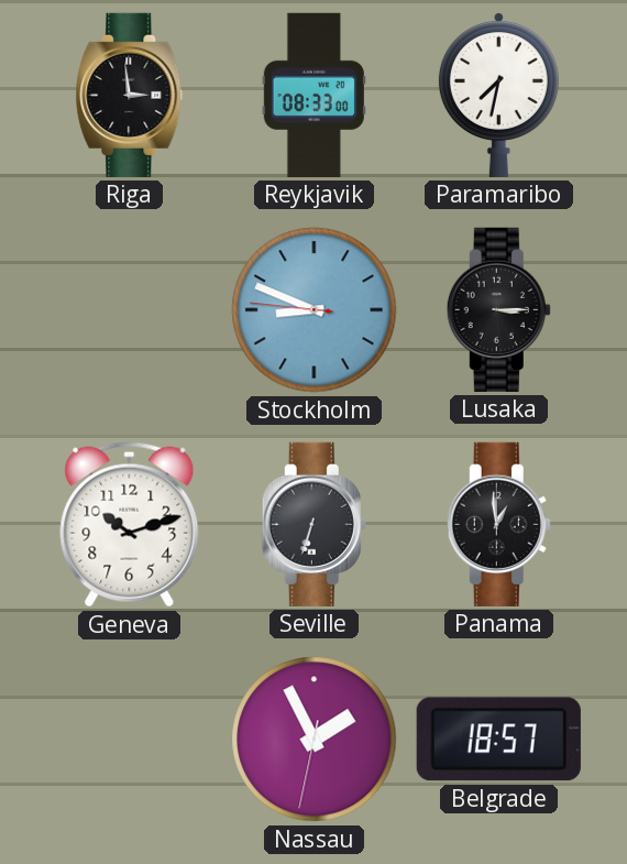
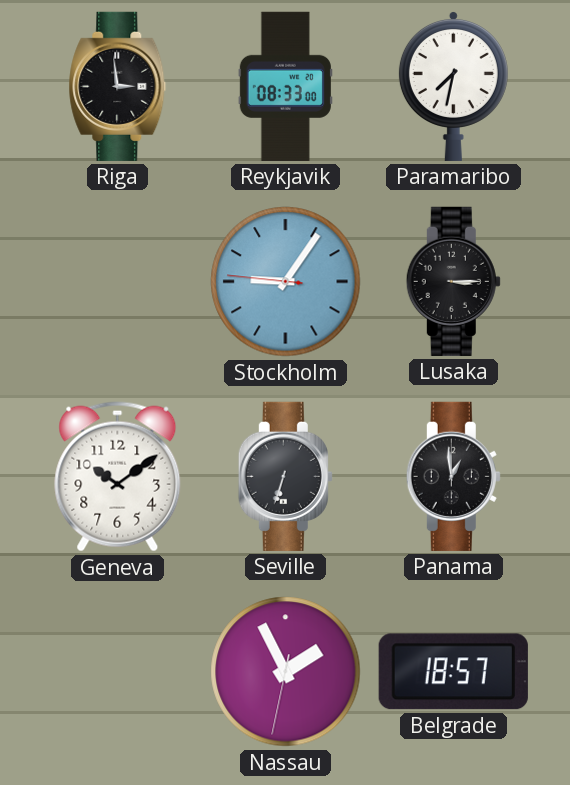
Stockholm: 8:48 -> 9:05
Geneva: 10:12 -> 10:09
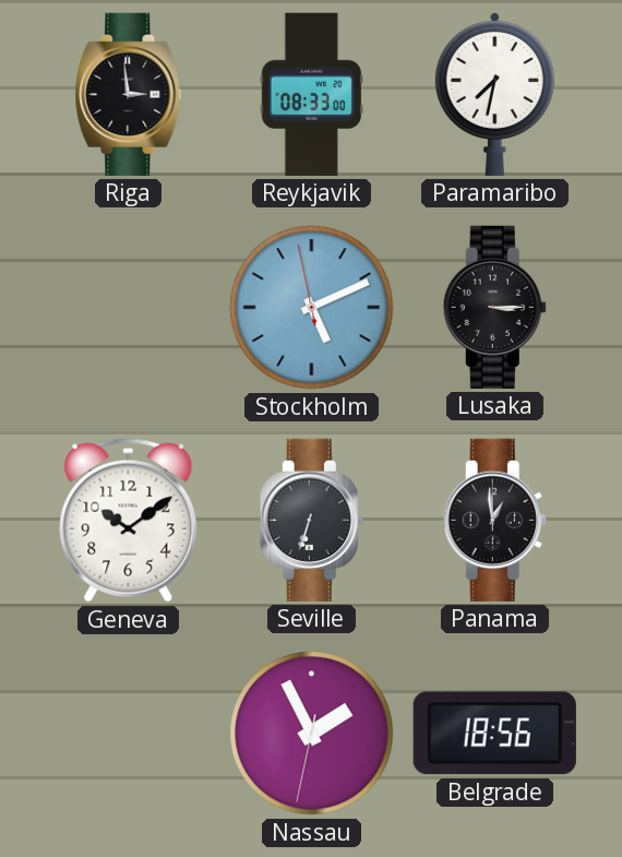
Stockholm: 9:05 -> 5:10
Belgrade: 18:57 -> 18:56
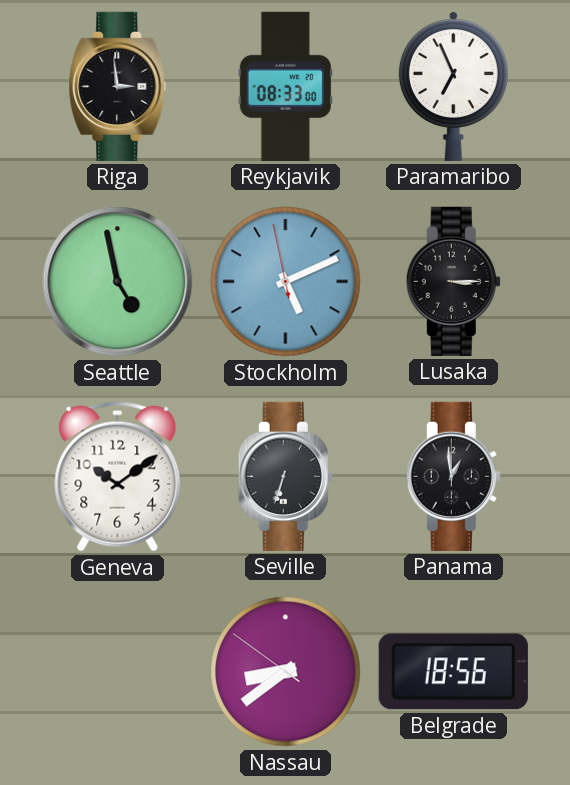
Paramaribo: 7:32 -> 6:56
Seattle: none -> 4:58
Nassau: 1:55 -> 8:38
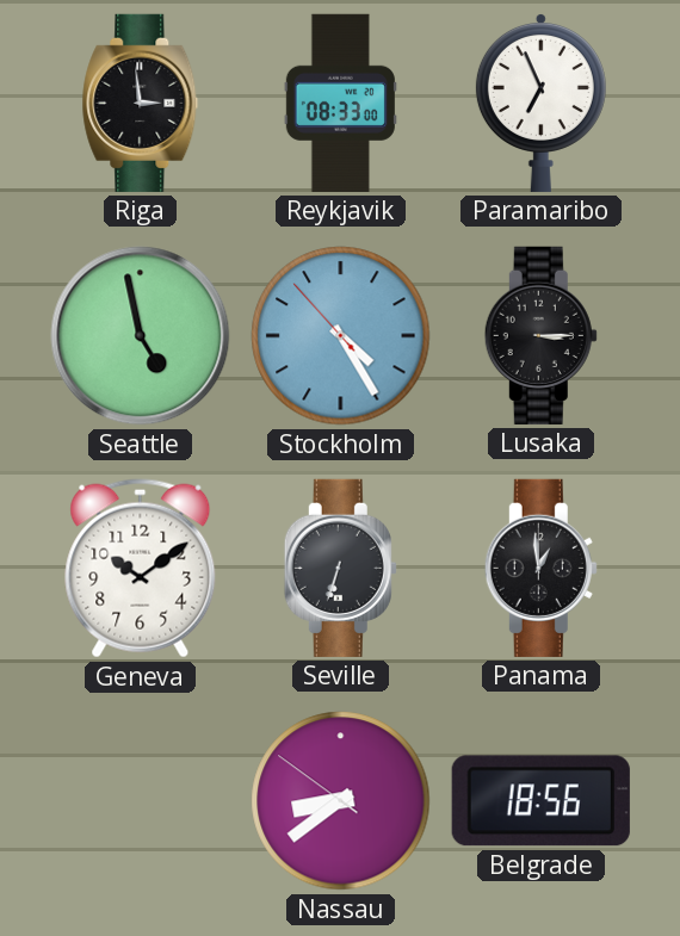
Stockholm: 5:10 -> 4:24
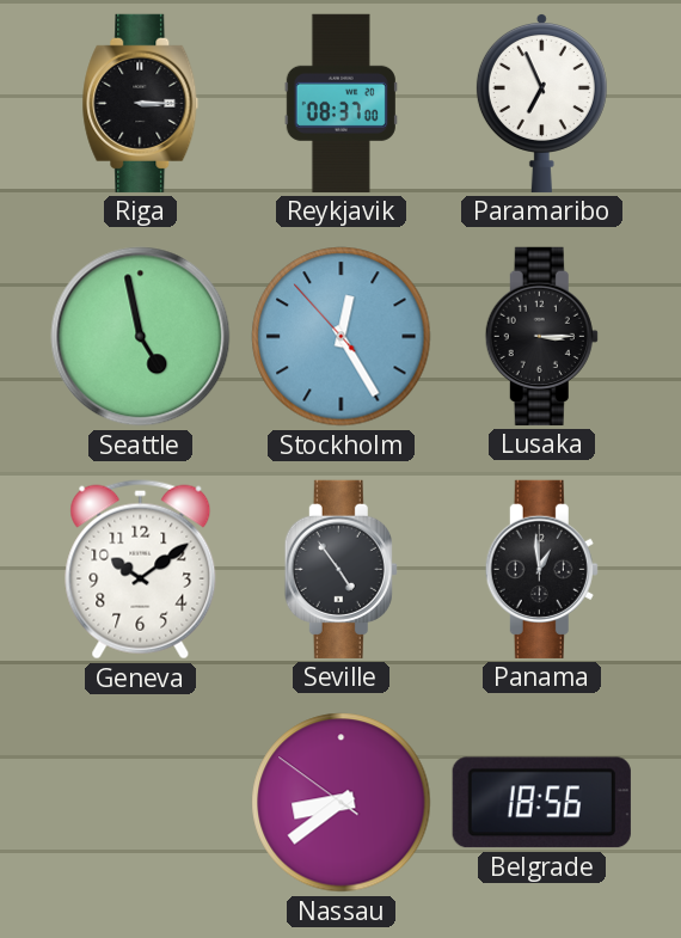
Riga: 2:59 -> 3:15
Reykjavik: 08:33 -> 08:37
Stockholm: 4:24 -> 12:24
Seville: 6:33 -> 4:54
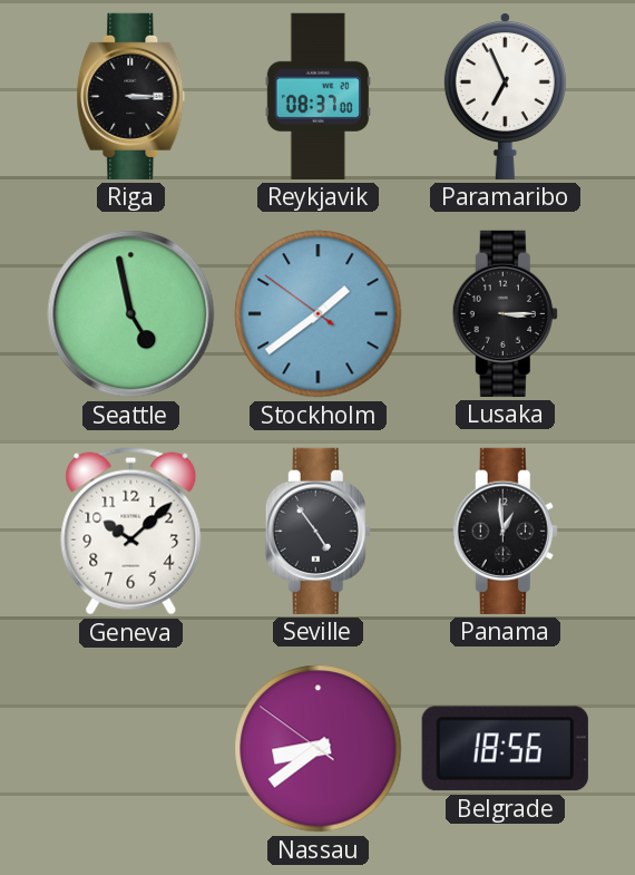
Stockholm: 12:24 -> 1:38
Geneva: 10:09 -> 10:08
